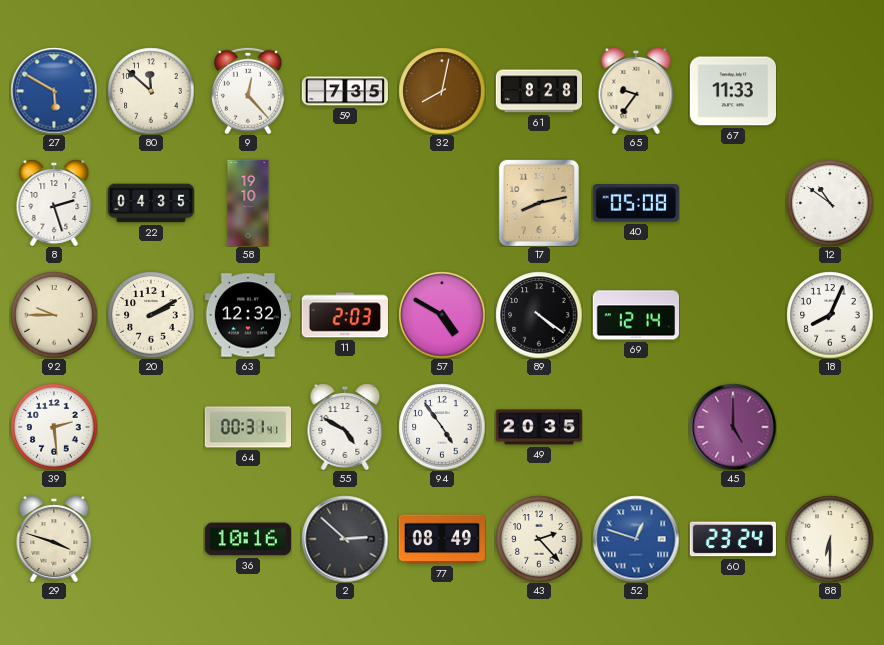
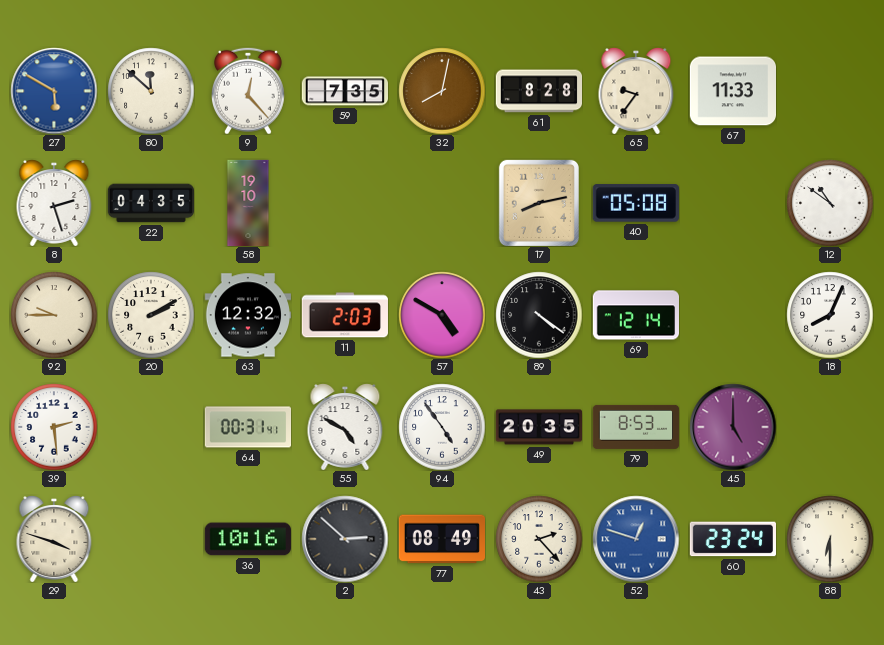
79: none -> 8:53
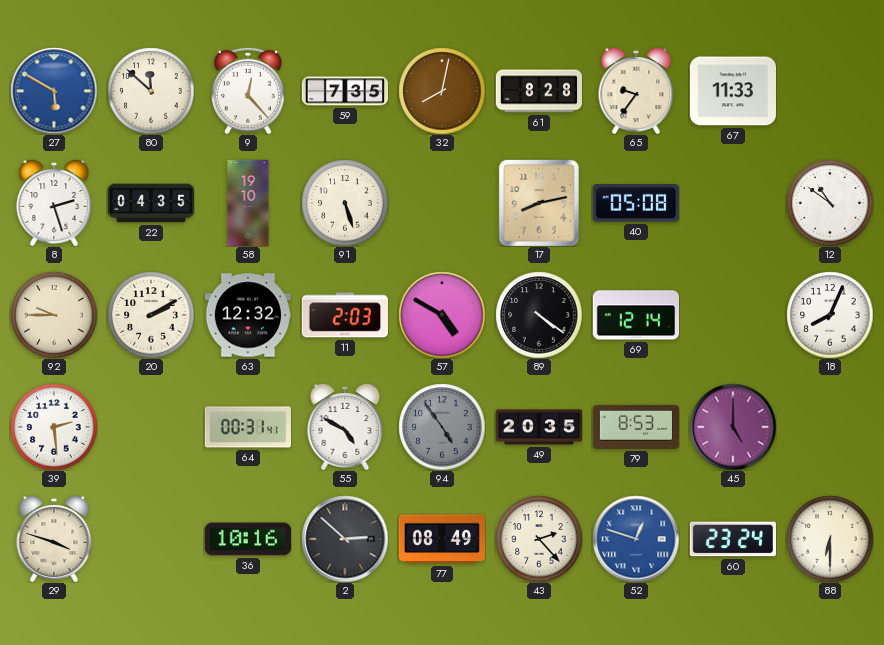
91: none -> 5:27
94 dial: white -> grey
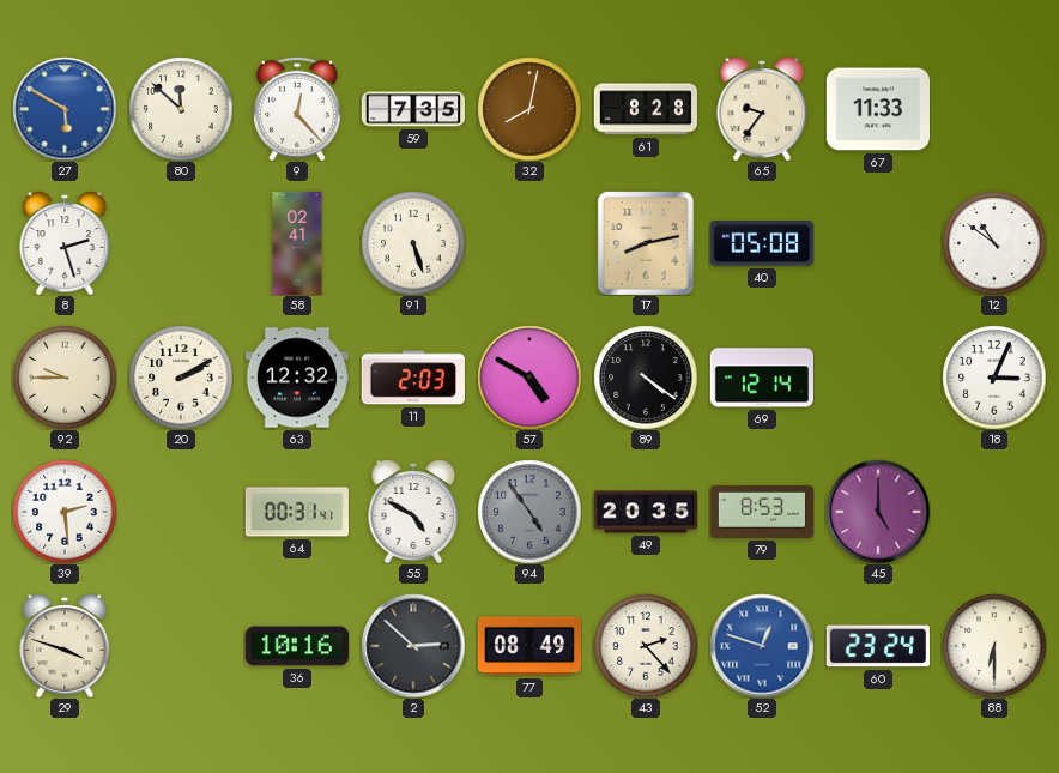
22: 04:35 -> none
58: 19:10 -> 02:41
18: 8:04 -> 3:04
